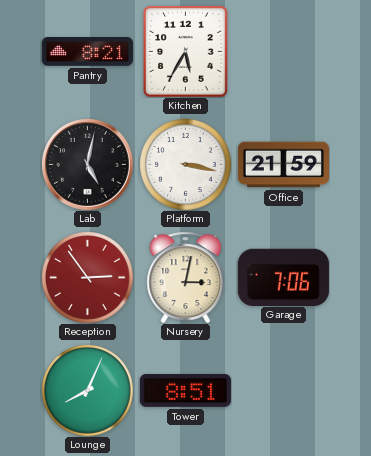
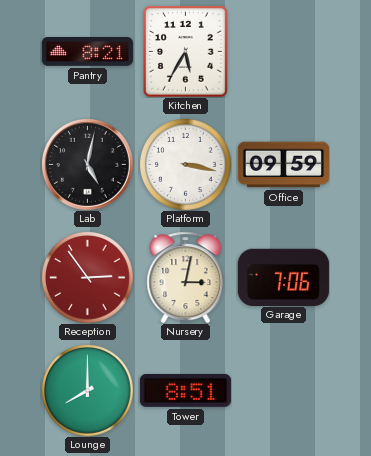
Office: 21:59 -> 09:59
Lounge: 8:04 -> 8:00
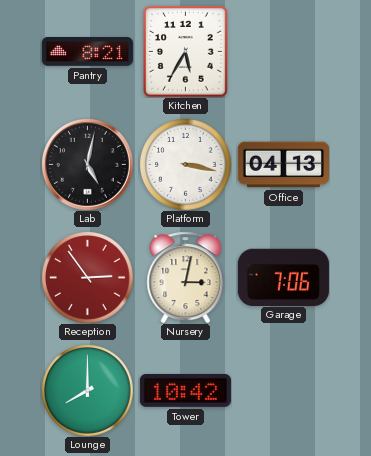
Office: 09:59 -> 04:13
Tower: 8:51 -> 10:42
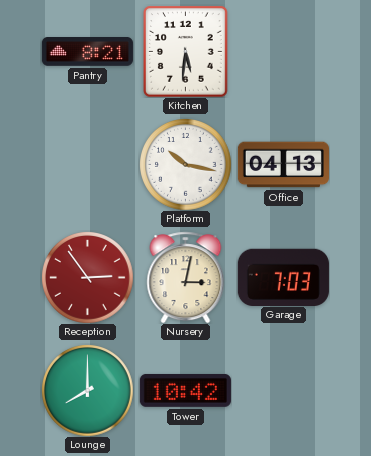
Kitchen: 5:35 -> 5:31
Lab: 5:02 -> none
Platform: 3:17 -> 10:17
Garage: 7:06 -> 7:03
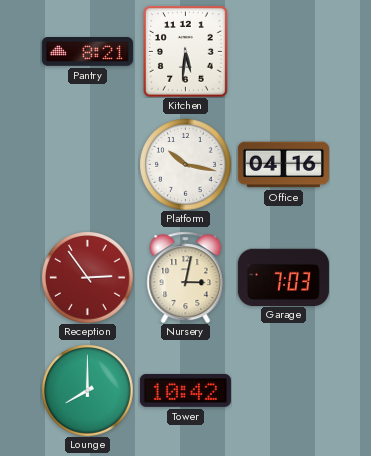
Office: 04:13 -> 04:16
